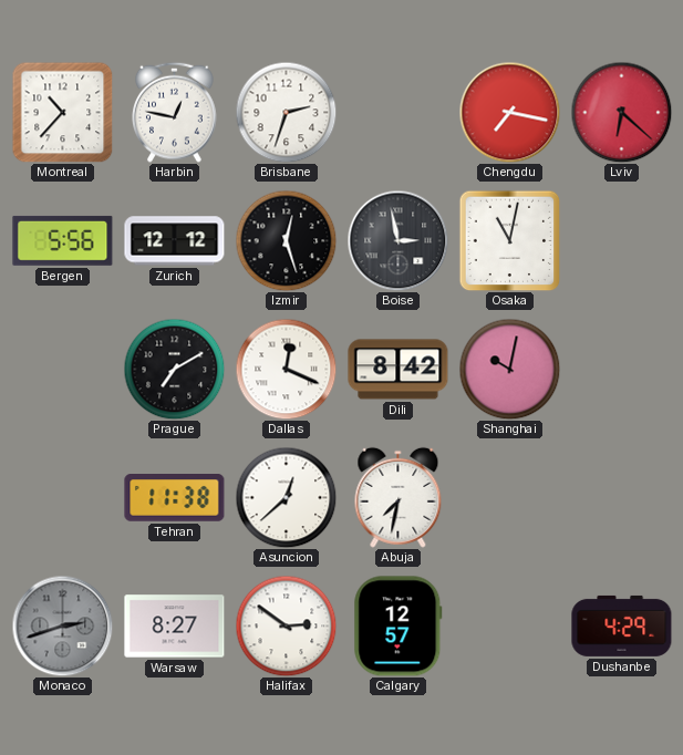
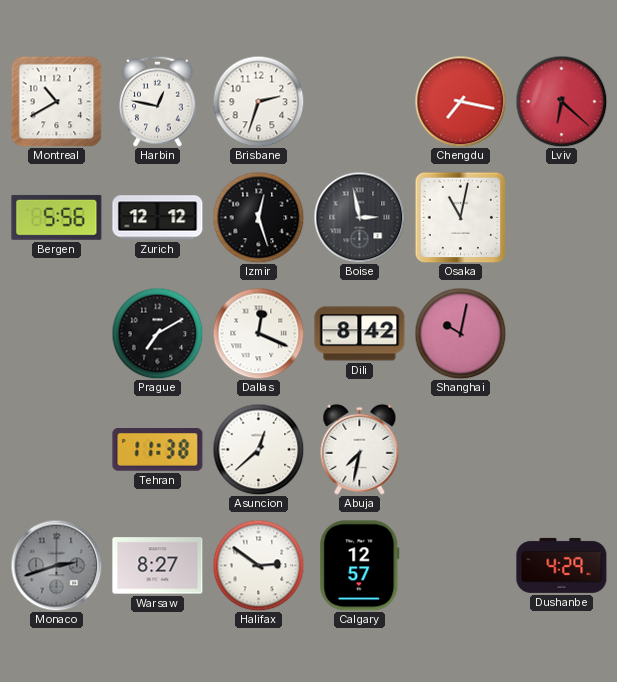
Montreal: 10:37 -> 10:40
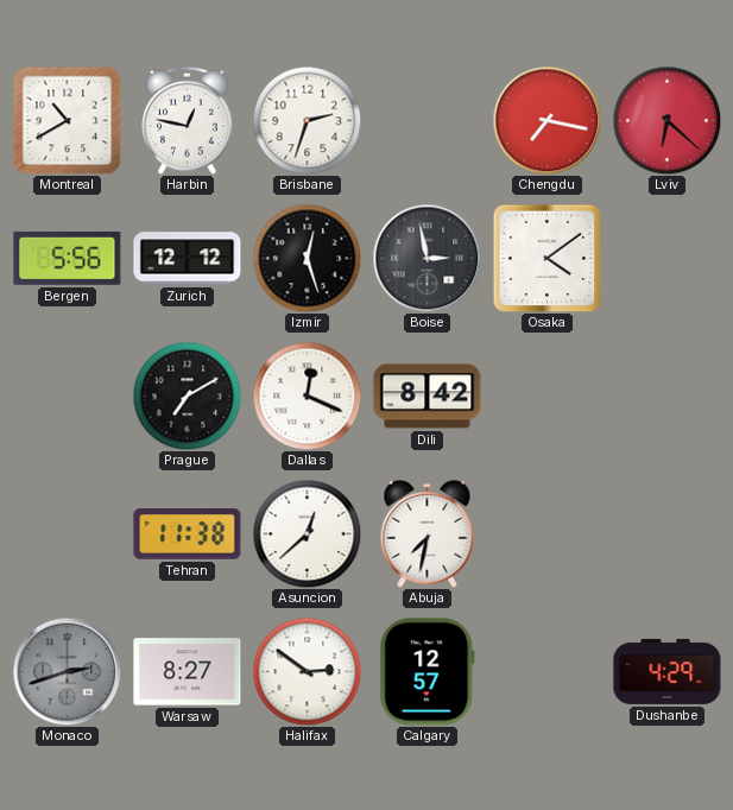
Osaka: 11:02 -> 4:09
Shanghai: 10:02 -> none
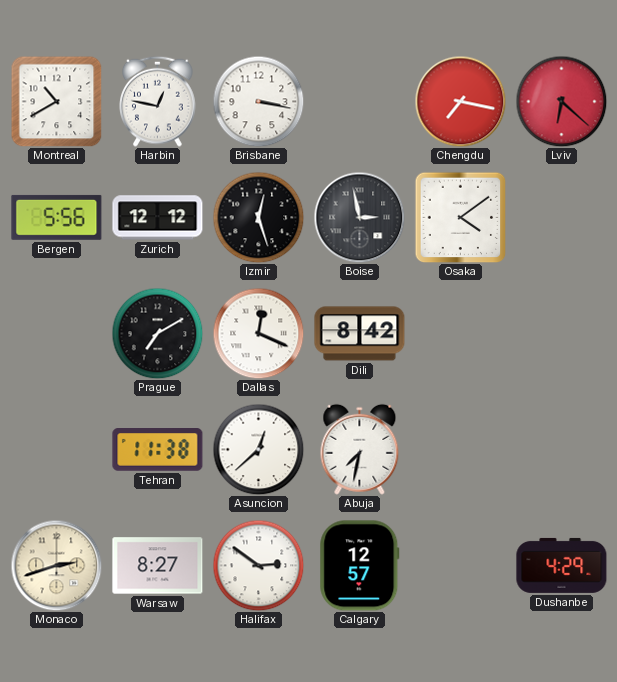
Brisbane: 2:33 -> 3:17
Monaco dial: grey -> cream
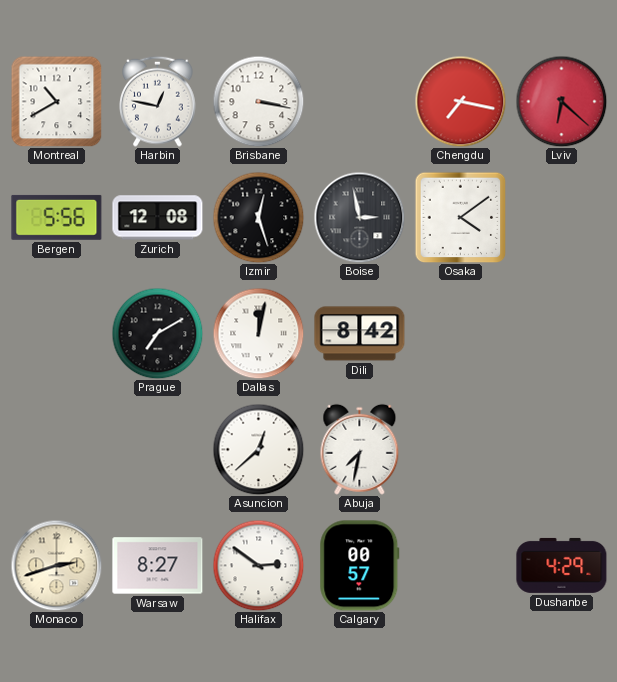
Zurich: 12:12 -> 12:08
Dallas: 12:19 -> 12:02
Tehran: 11:38 -> none
Calgary: 12:57 -> 00:57
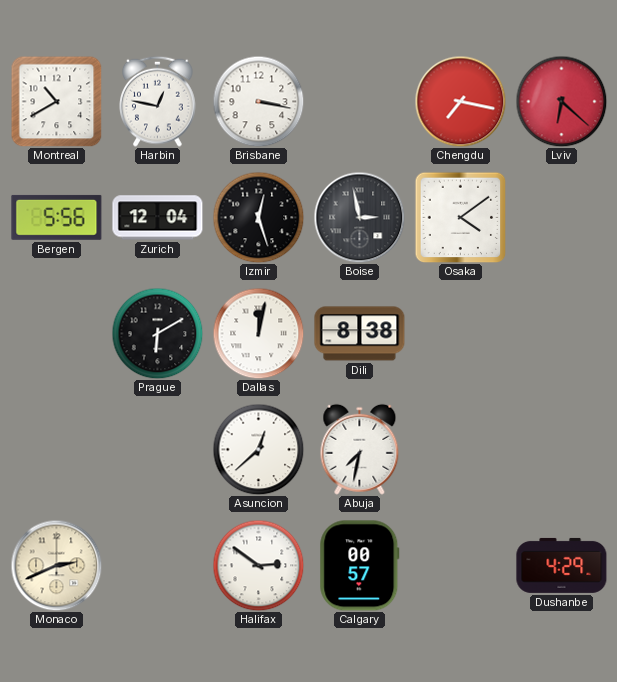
Zurich: 12:08 -> 12:04
Prague: 7:10 -> 6:10
Dili: 8:42 -> 8:38
Monaco: 2:42 -> 2:41
Warsaw: 8:27 -> none
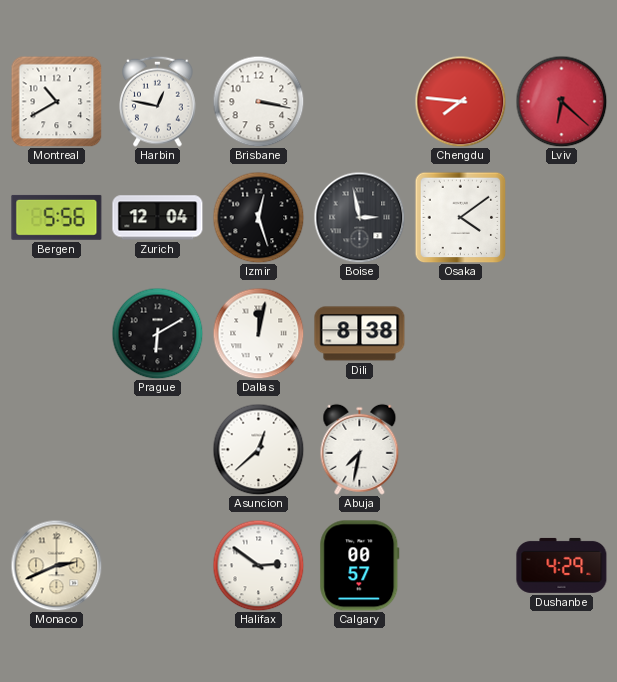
Chengdu: 7:17 -> 7:46
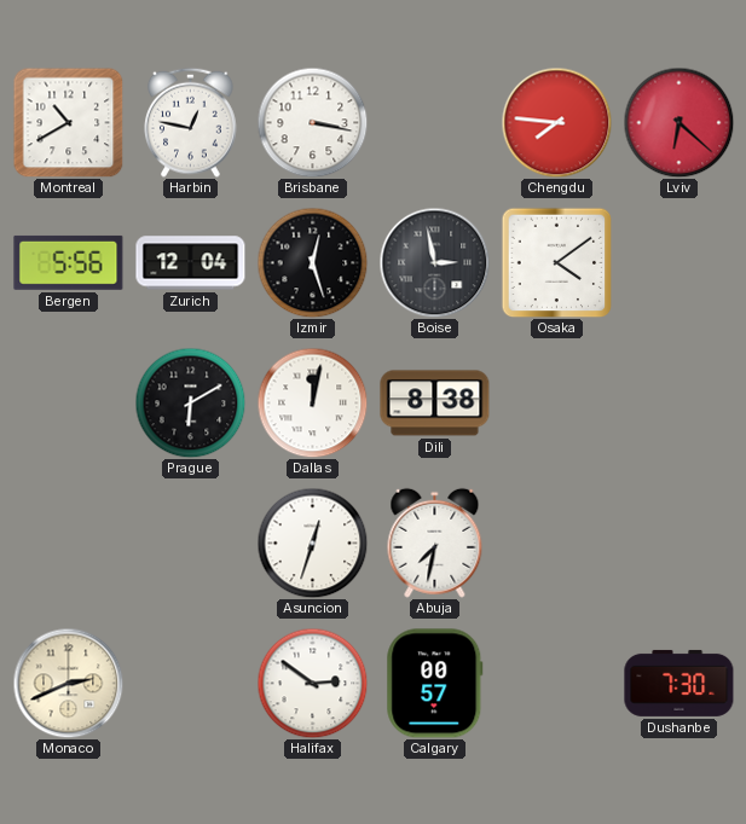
Asuncion: 12:38 -> 12:33
Dushanbe: 4:29 -> 7:30
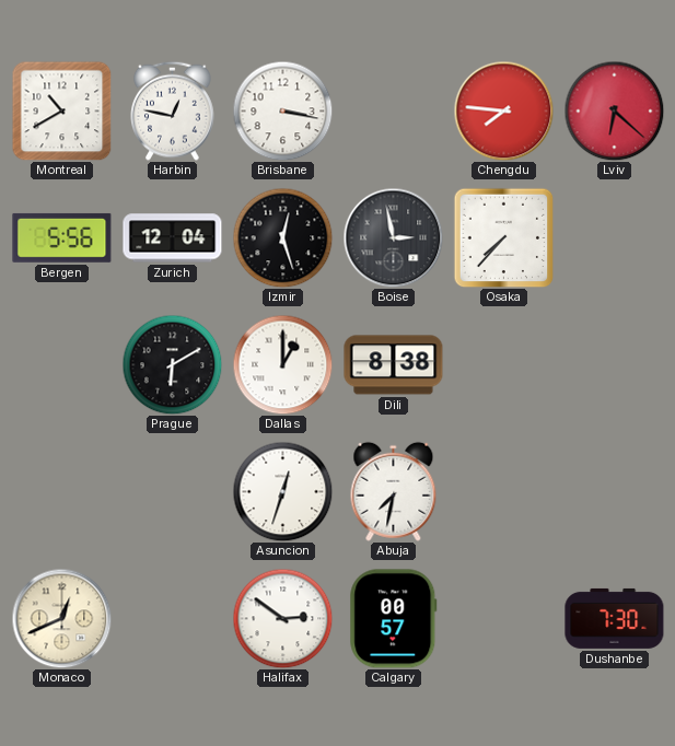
Osaka: 4:09 -> 7:37
Dallas: 12:02 -> 1:00
Monaco: 2:41 -> 12:41
